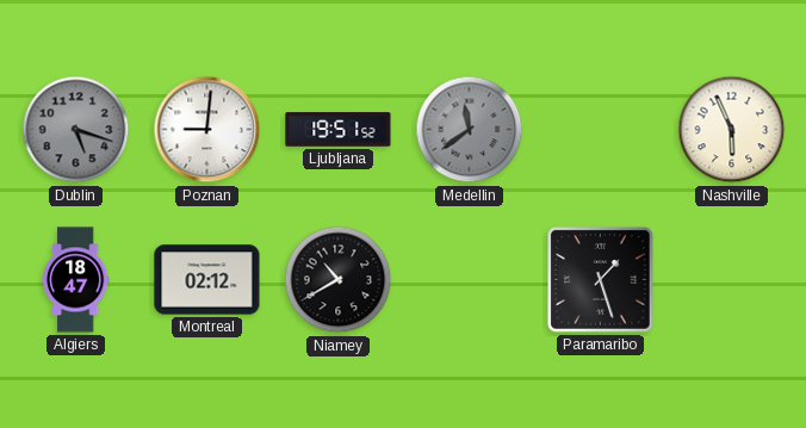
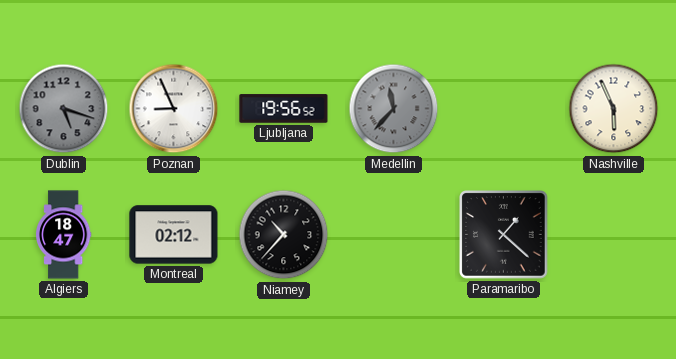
Poznan: 9:01 -> 8:56
Ljubljana: 19:51 -> 19:56
Medellin: 11:39 -> 11:37
Niamey: 10:40 -> 10:37
Paramaribo: 1:27 -> 1:22
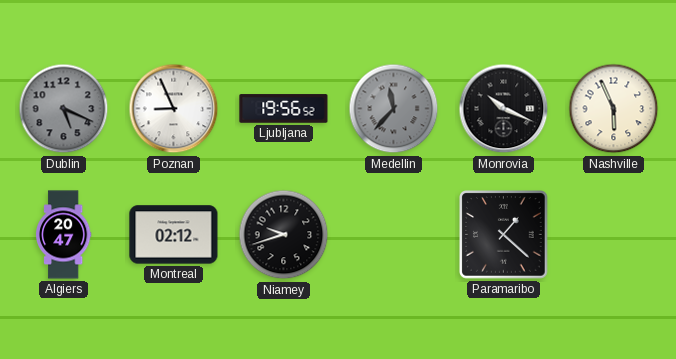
Dublin: 5:18 -> 5:19
Monrovia: none -> 10:19
Algiers: 18:47 -> 20:47
Niamey: 10:37 -> 9:42
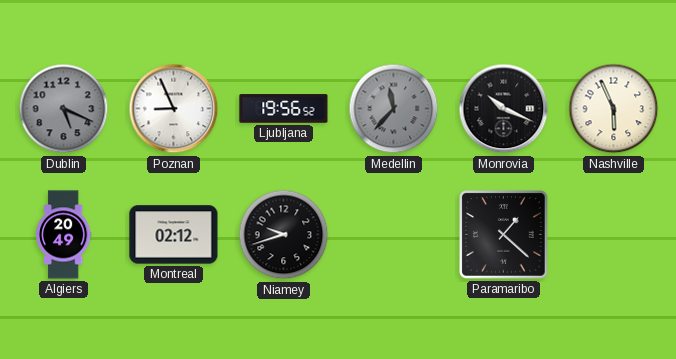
Algiers: 20:47 -> 20:49
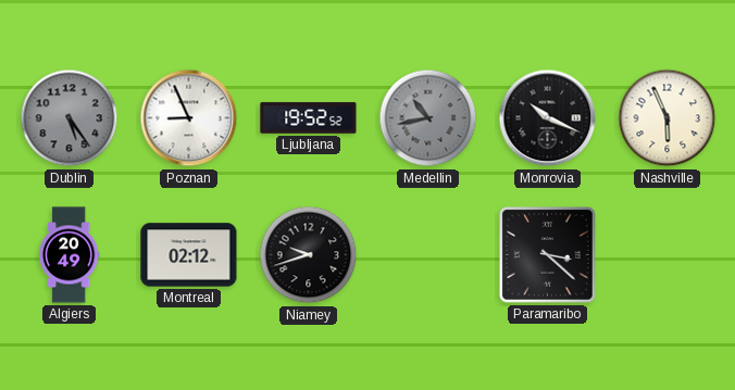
Dublin: 5:19 -> 5:24
Ljubljana: 19:56 -> 19:52
Medellin: 11:37 -> 10:43
Paramaribo: 1:22 -> 3:22
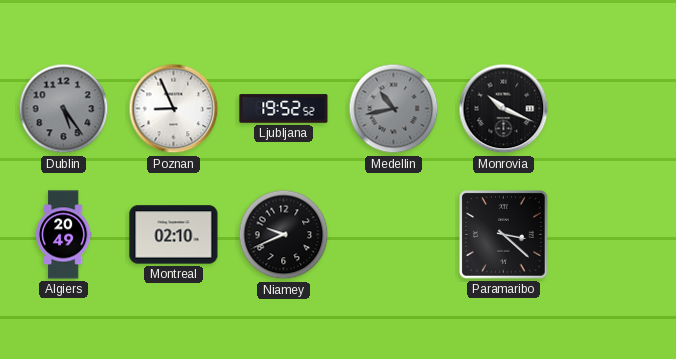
Nashville: 5:56 -> none
Montreal: 02:12 -> 02:10
Niamey: 9:42 -> 9:41
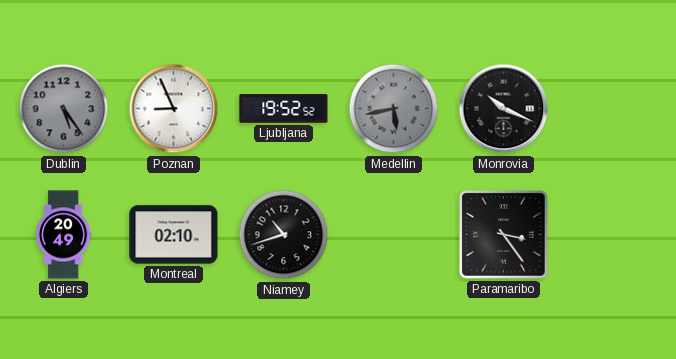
Medellin: 10:43 -> 5:43
Niamey: 9:41 -> 10:42
Paramaribo: 3:22 -> 3:24
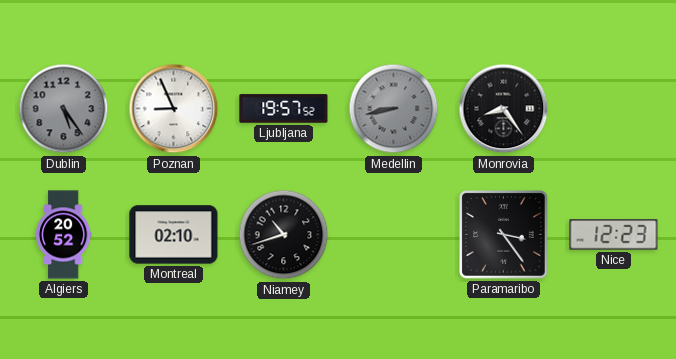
Ljubljana: 19:52 -> 19:57
Medellin: 5:43 -> 8:43
Monrovia: 10:19 -> 8:24
Algiers: 20:49 -> 20:52
Nice: none -> 12:23
